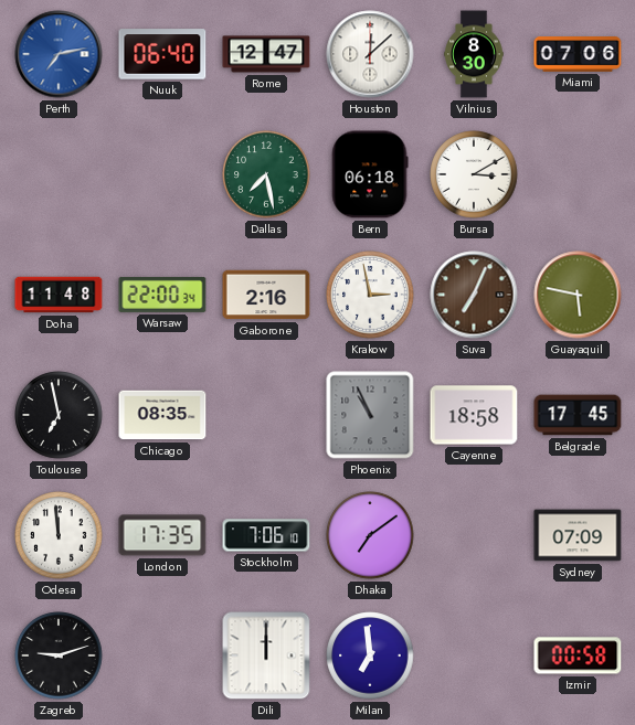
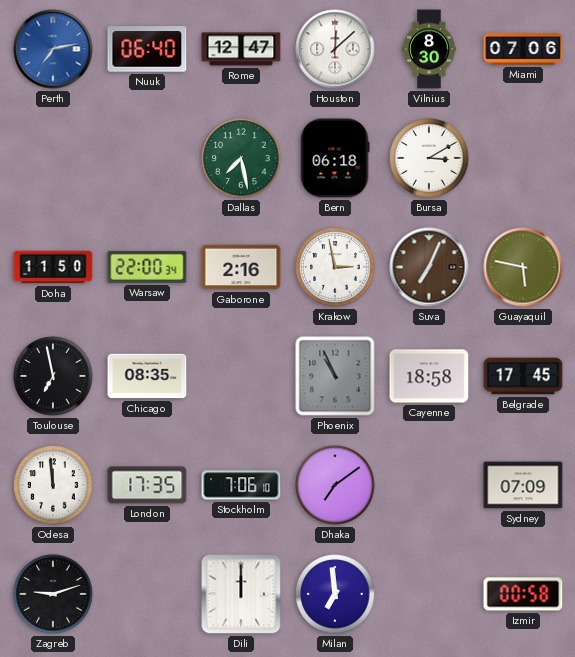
Doha: 11:48 -> 11:50
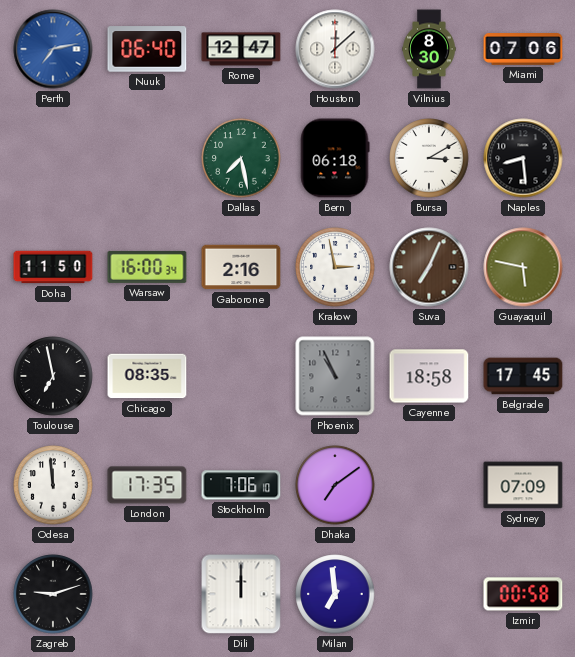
Naples: none -> 8:29
Warsaw: 22:00 -> 16:00
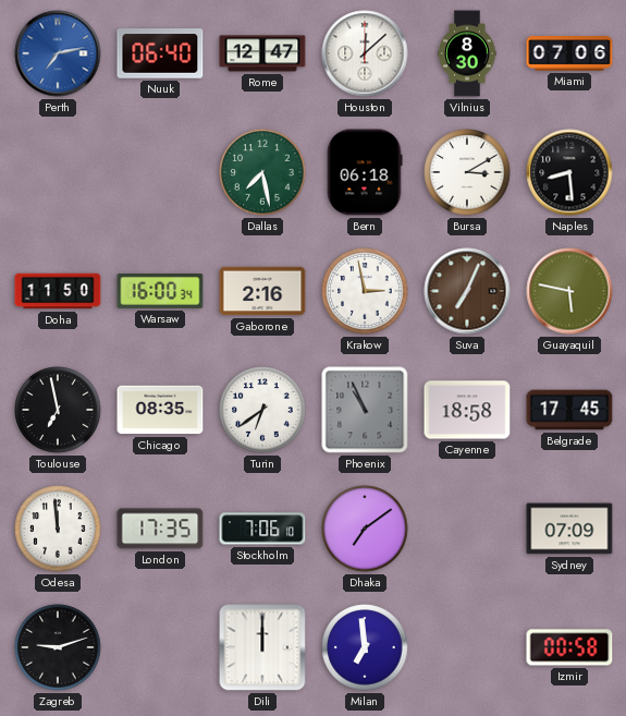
Turin: none -> 6:39
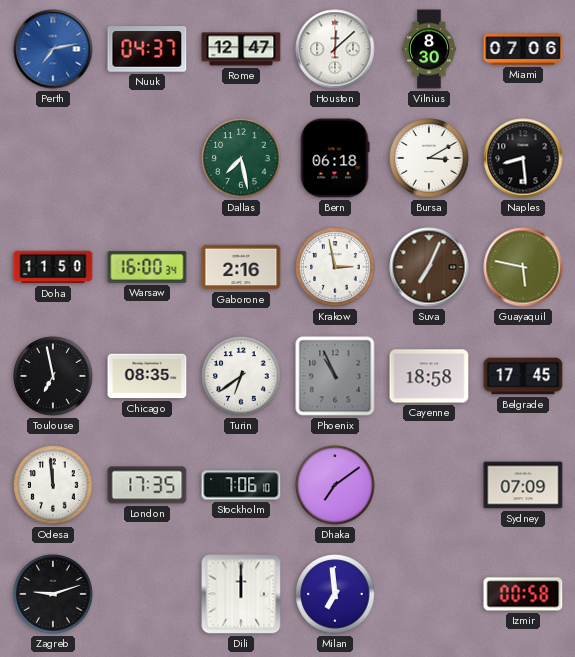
Nuuk: 06:40 -> 04:37
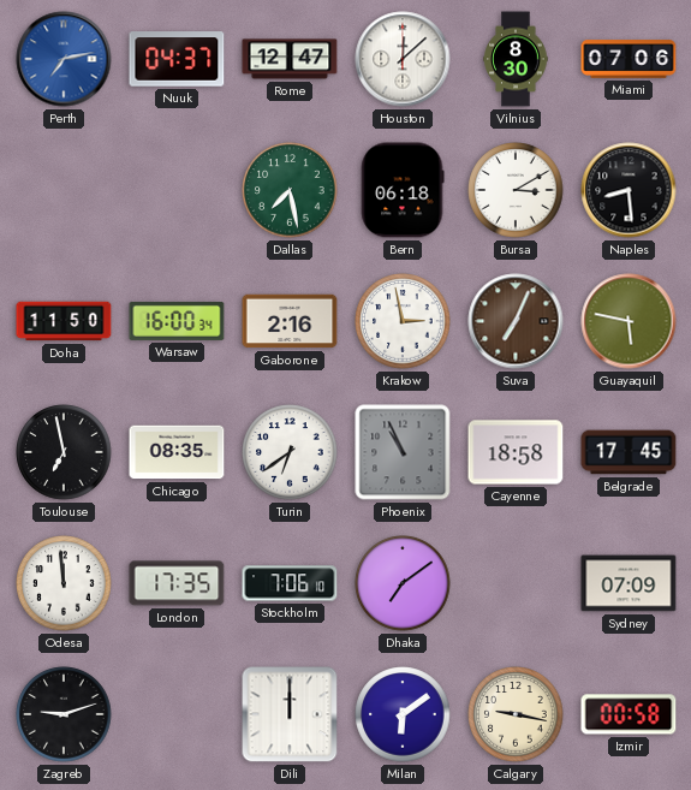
Milan: 6:59 -> 6:09
Calgary: none -> 9:17
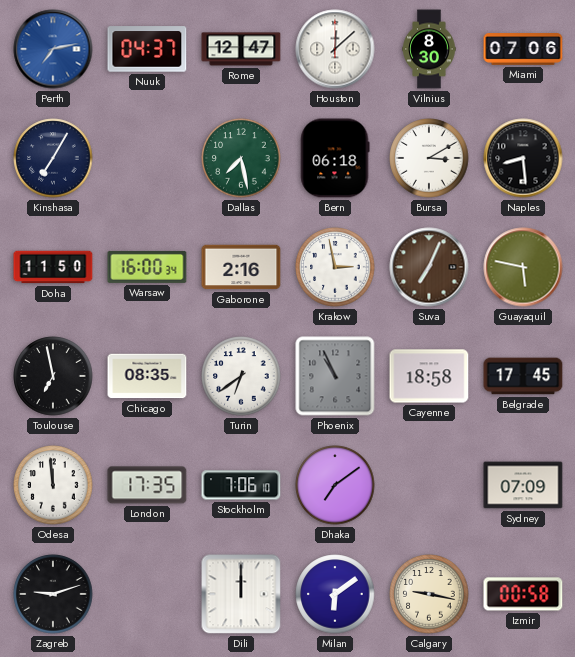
Kinshasa: none -> 7:05
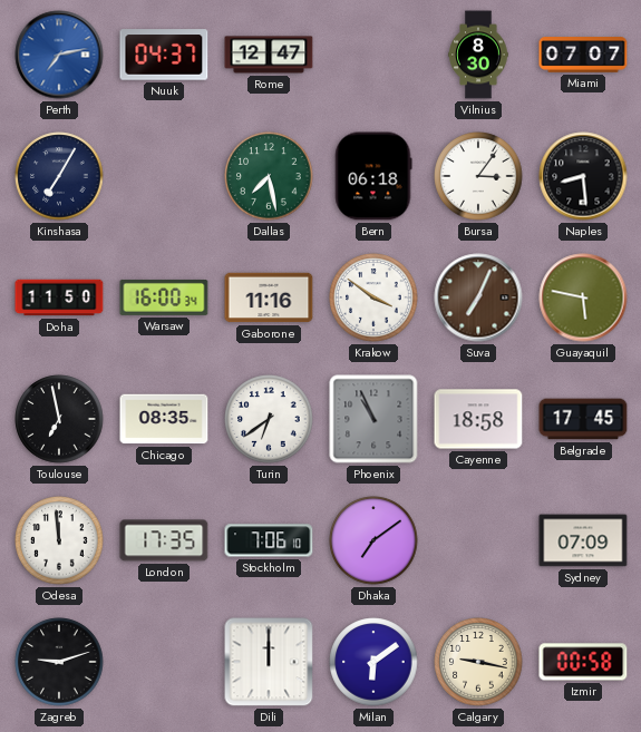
Houston: 12:08 -> none
Miami: 07:06 -> 07:07
Bursa: 3:10 -> 3:06
Gaborone: 2:16 -> 11:16
Krakow: 2:58 -> 3:51
